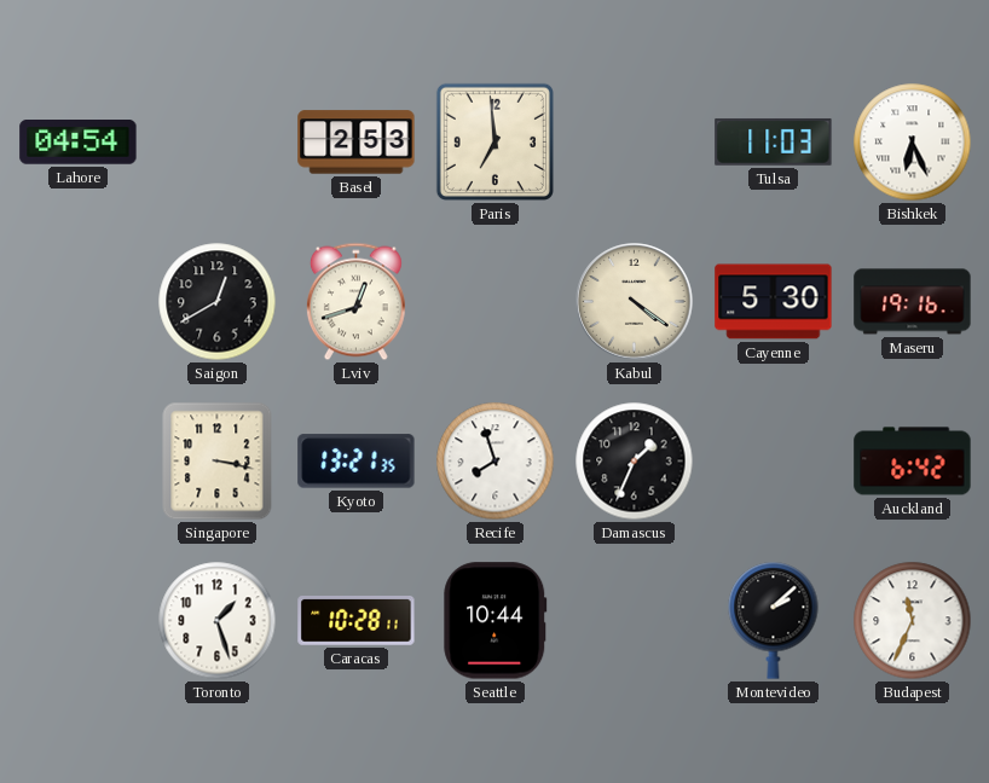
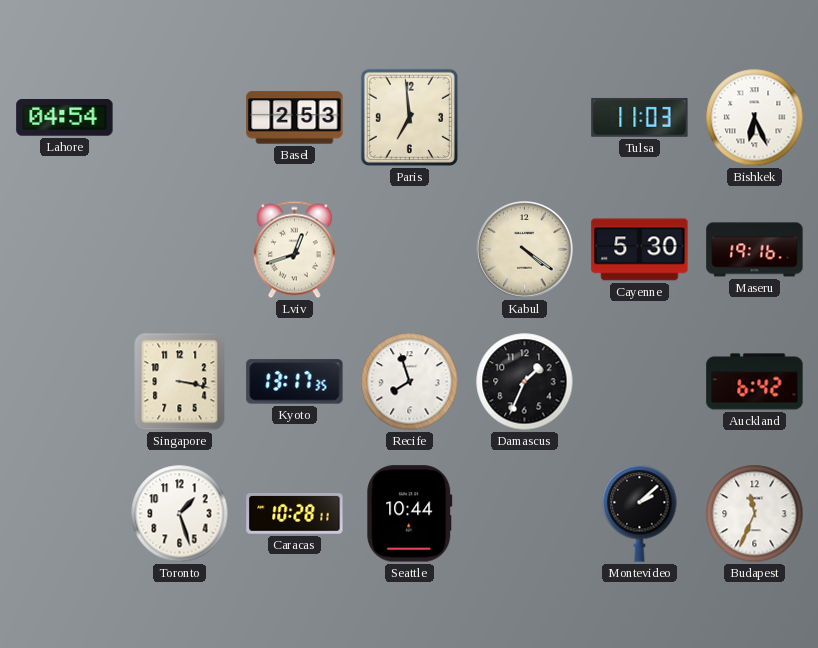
Saigon: 12:40 -> none
Kyoto: 13:21 -> 13:17
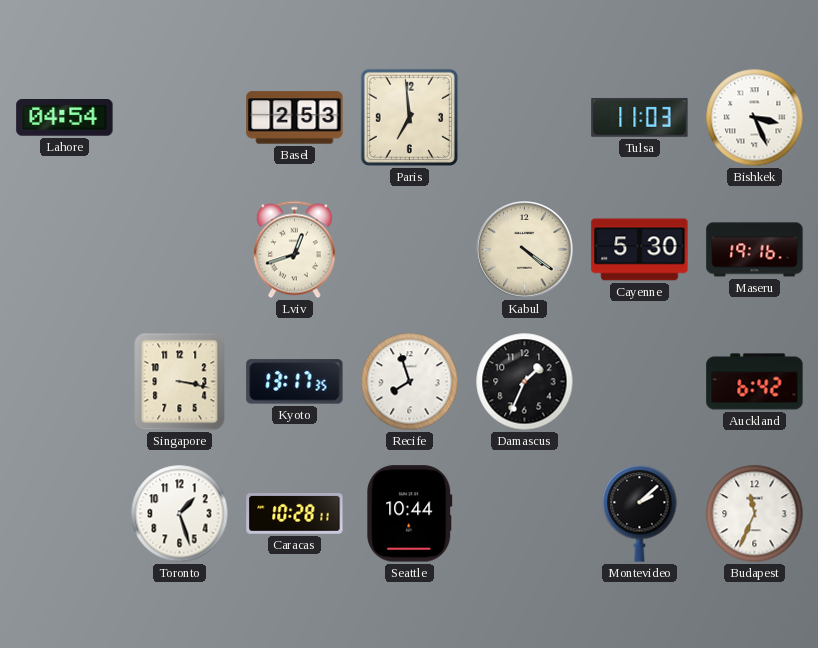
Bishkek: 6:26 -> 3:26
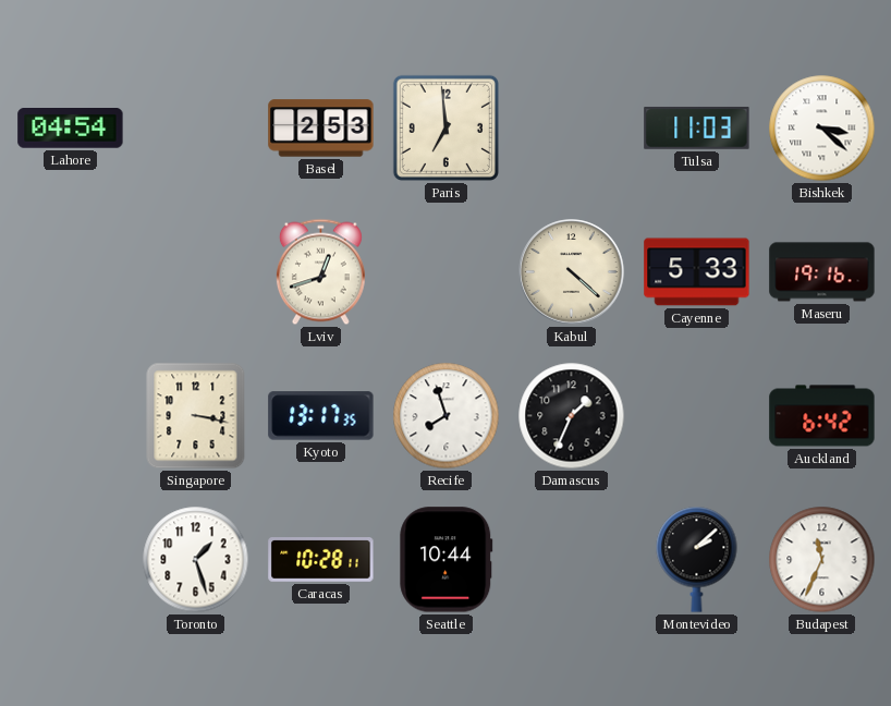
Bishkek: 3:26 -> 3:22
Kabul: 4:21 -> 4:22
Cayenne: 5:30 -> 5:33
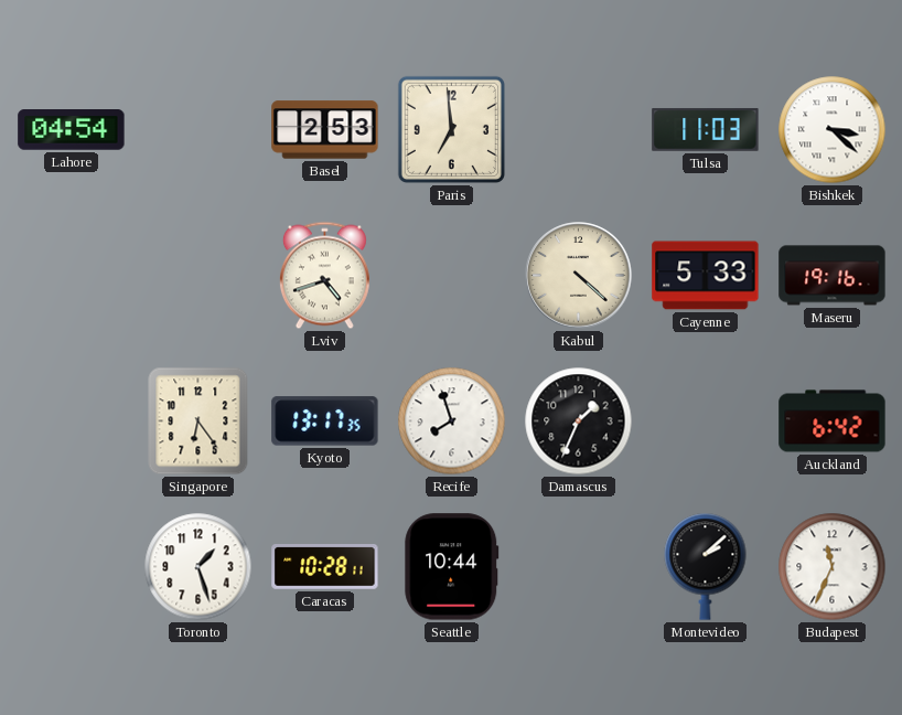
Lviv: 12:42 -> 4:42
Singapore: 3:17 -> 6:24
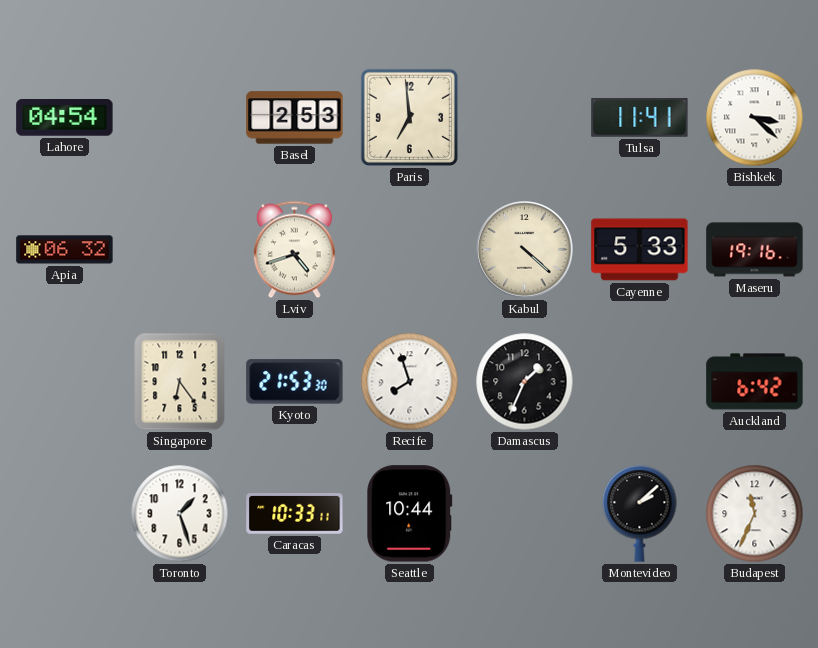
Tulsa: 11:03 -> 11:41
Apia: none -> 06:32
Kyoto: 13:17 -> 21:53
Caracas: 10:28 -> 10:33
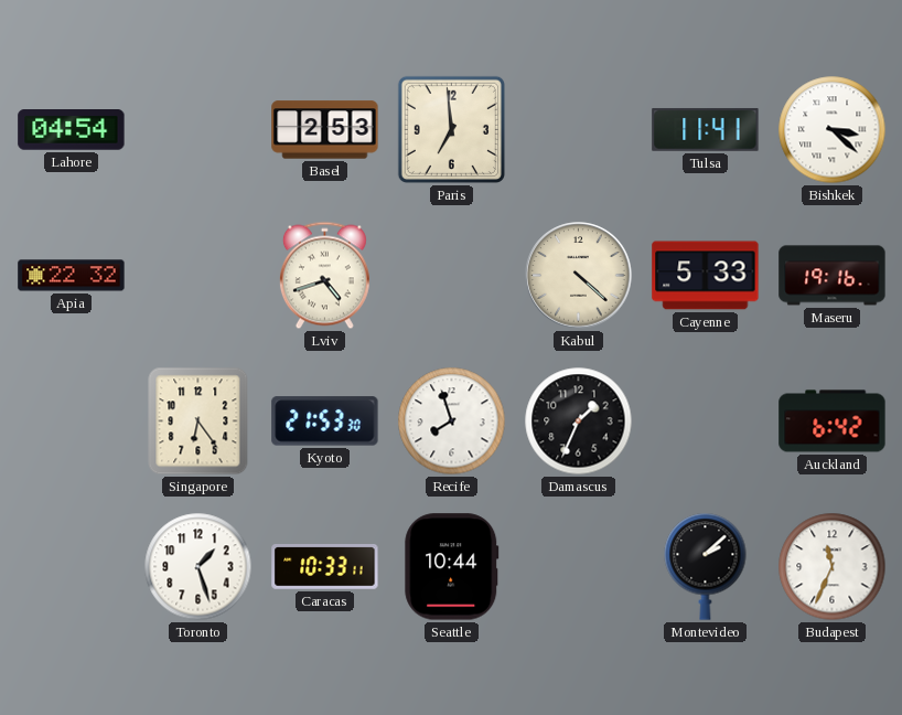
Apia: 06:32 -> 22:32
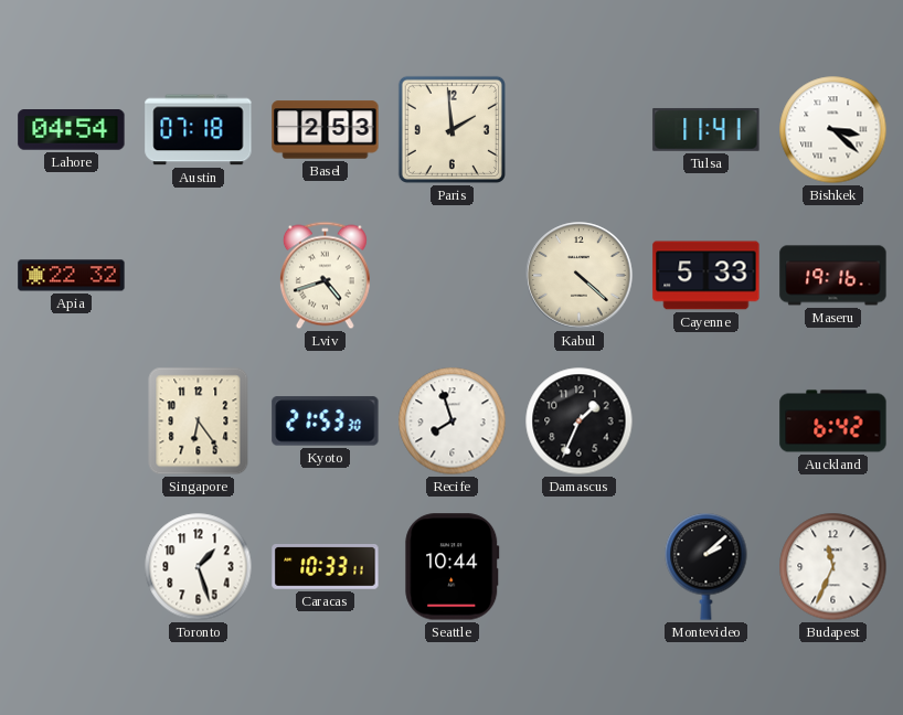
Austin: none -> 07:18
Paris: 6:59 -> 1:59
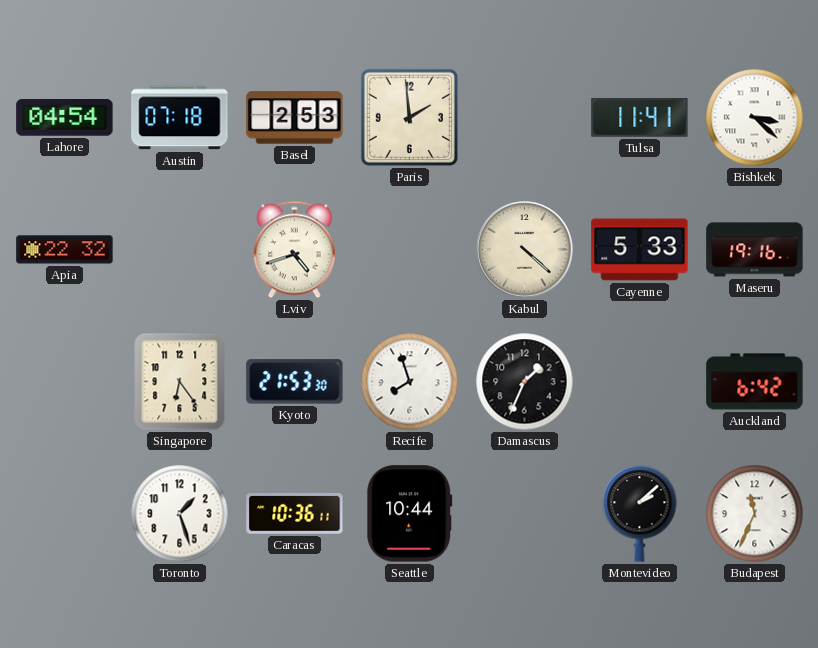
Caracas: 10:33 -> 10:36
